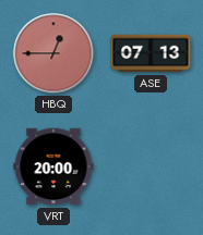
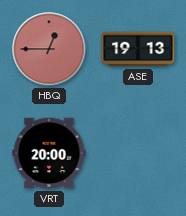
ASE: 07:13 -> 19:13
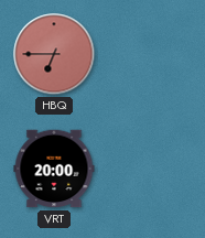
HBQ: 12:45 -> 6:45
ASE: 19:13 -> none
